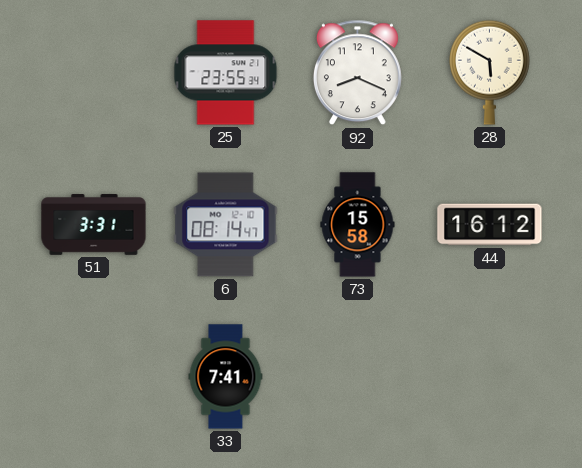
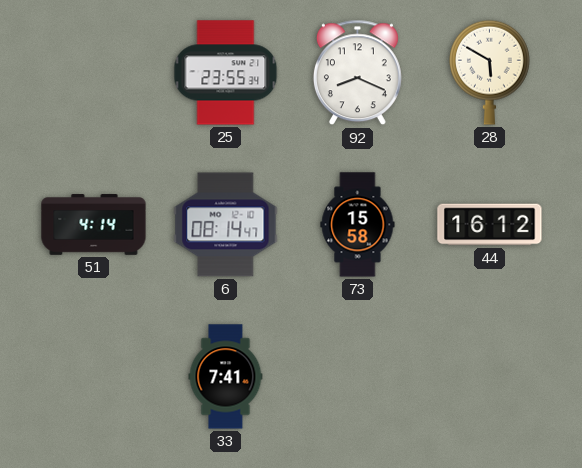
51: 3:31 -> 4:14
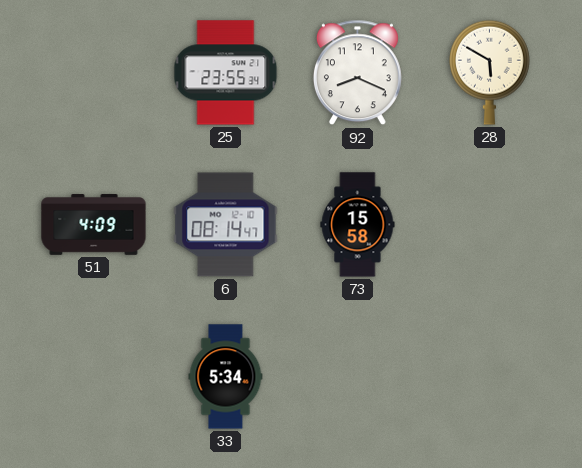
51: 4:14 -> 4:09
44: 16:12 -> none
33: 7:41 -> 5:34
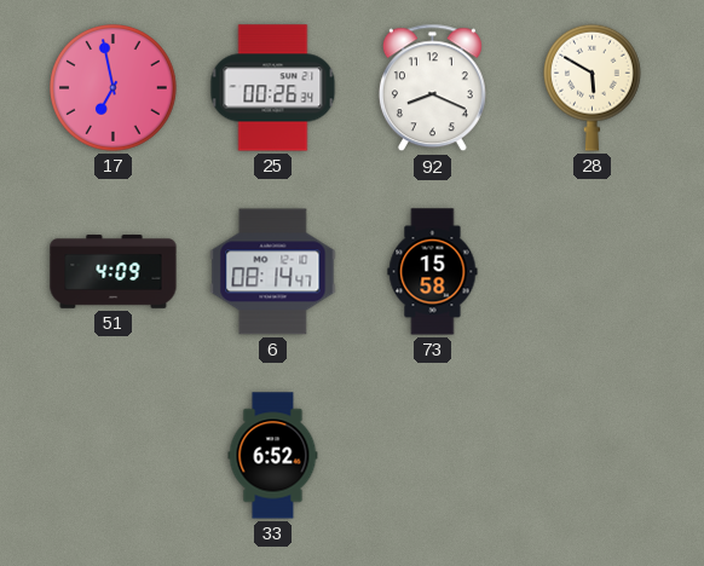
17: none -> 6:58
25: 23:55 -> 00:26
33: 5:34 -> 6:52
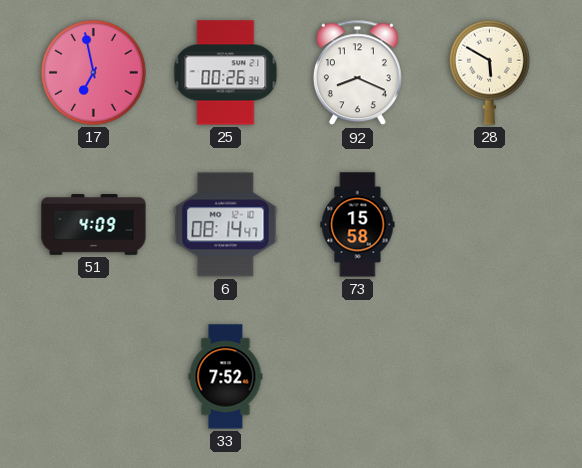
33: 6:52 -> 7:52
